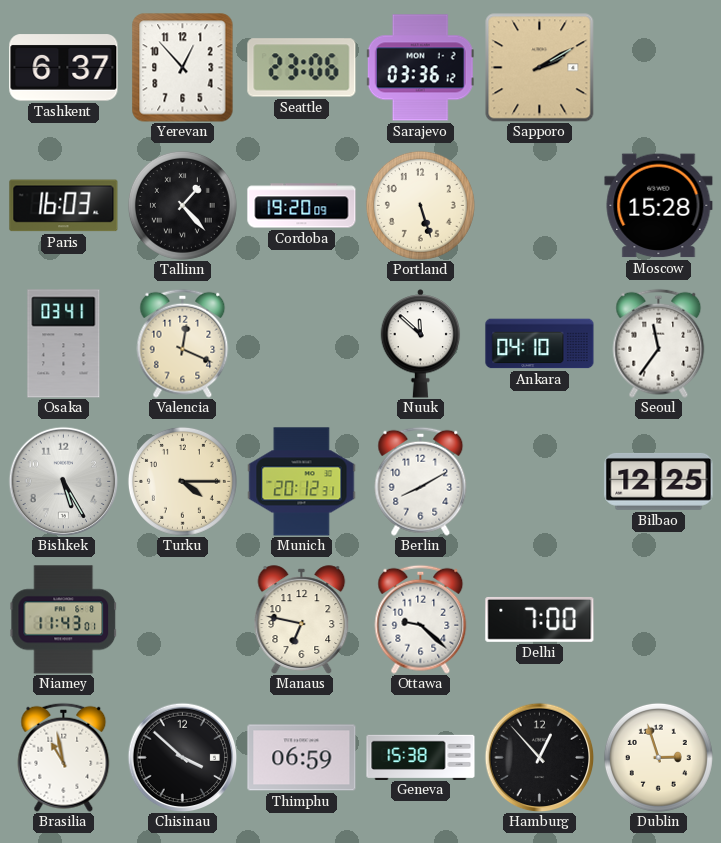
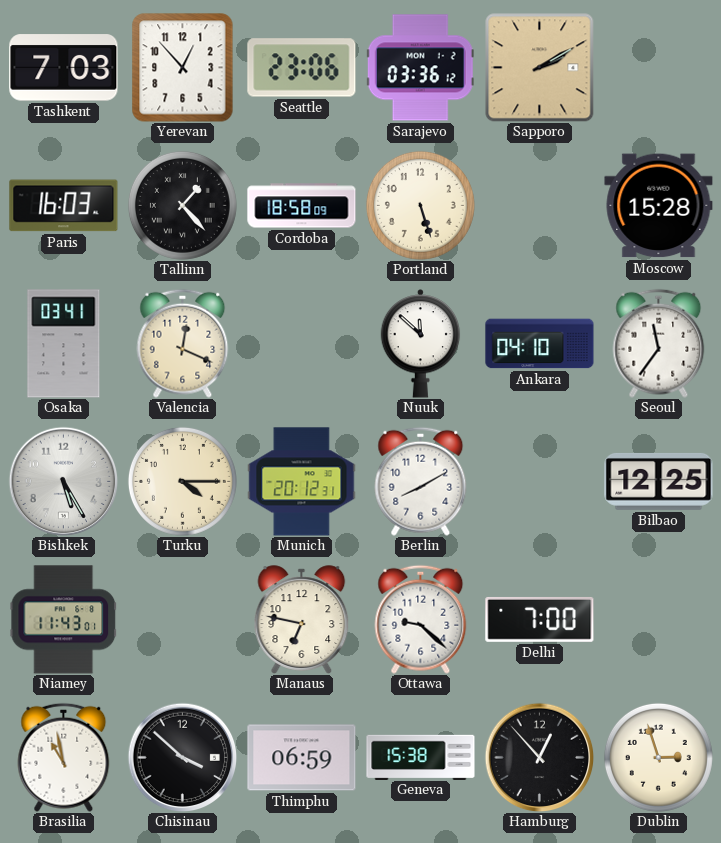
Tashkent: 6:37 -> 7:03
Cordoba: 19:20 -> 18:58
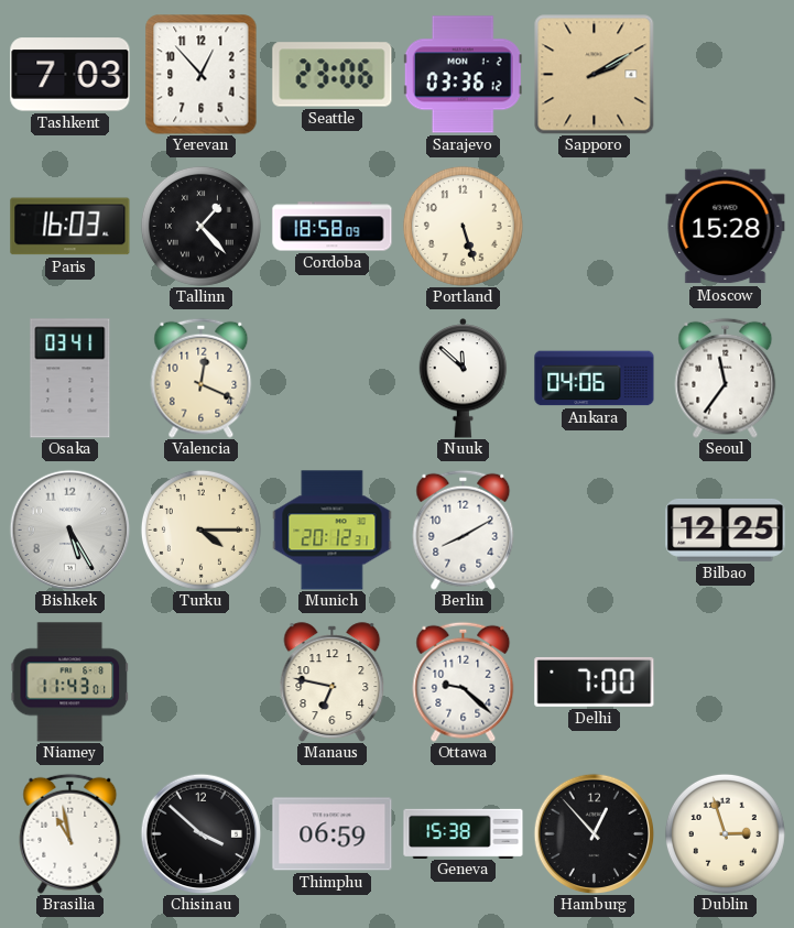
Ankara: 04:10 -> 04:06
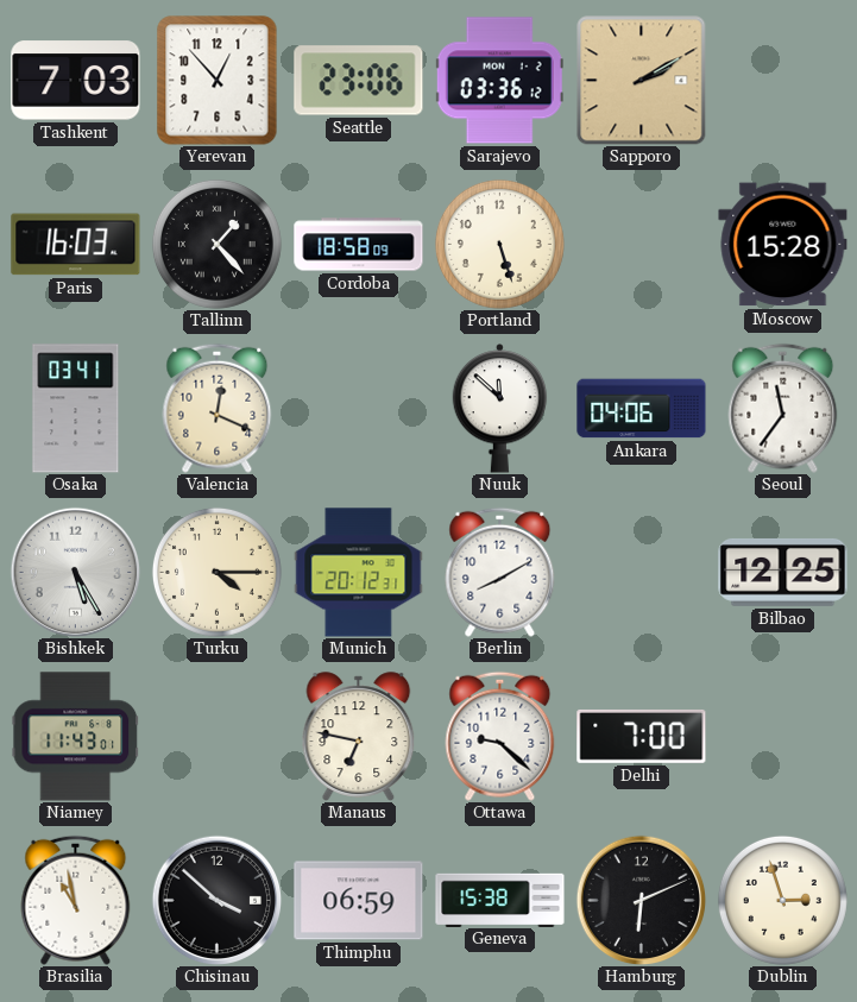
Hamburg: 12:53 -> 6:11
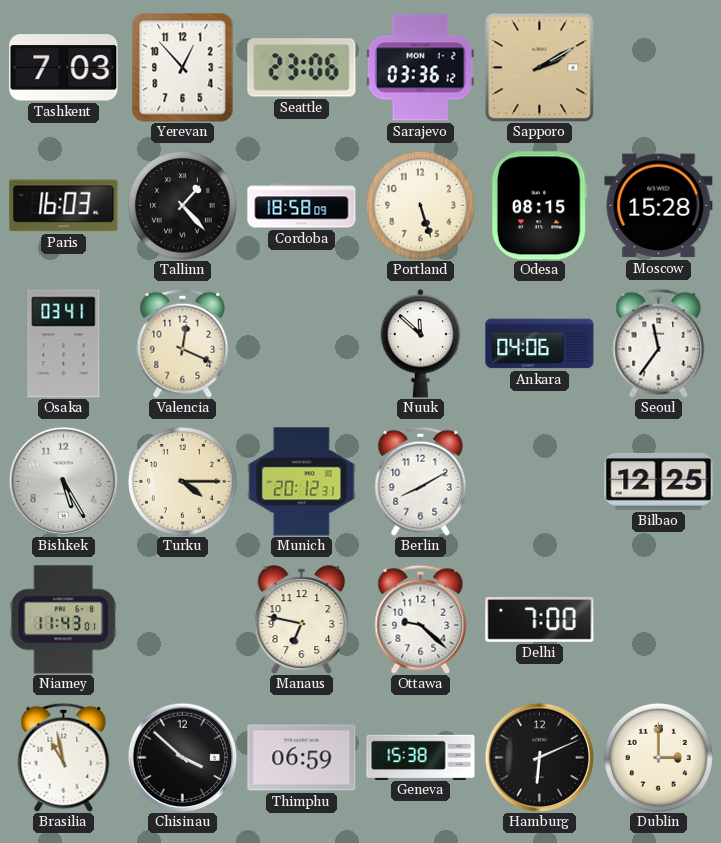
Odesa: none -> 08:15
Dublin: 2:57 -> 3:00
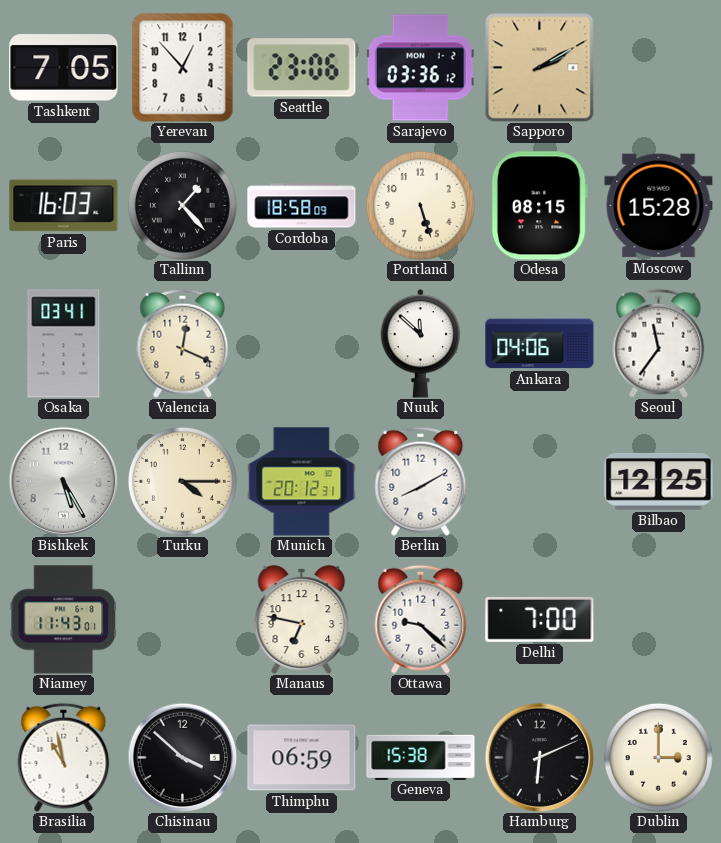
Tashkent: 7:03 -> 7:05
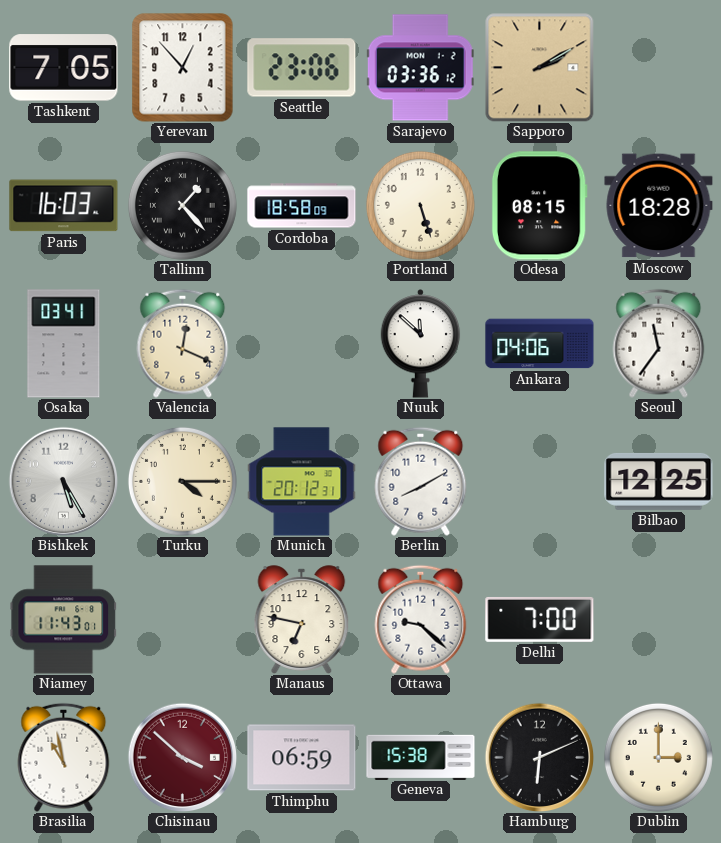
Moscow: 15:28 -> 18:28
Chisinau dial: black -> burgundy
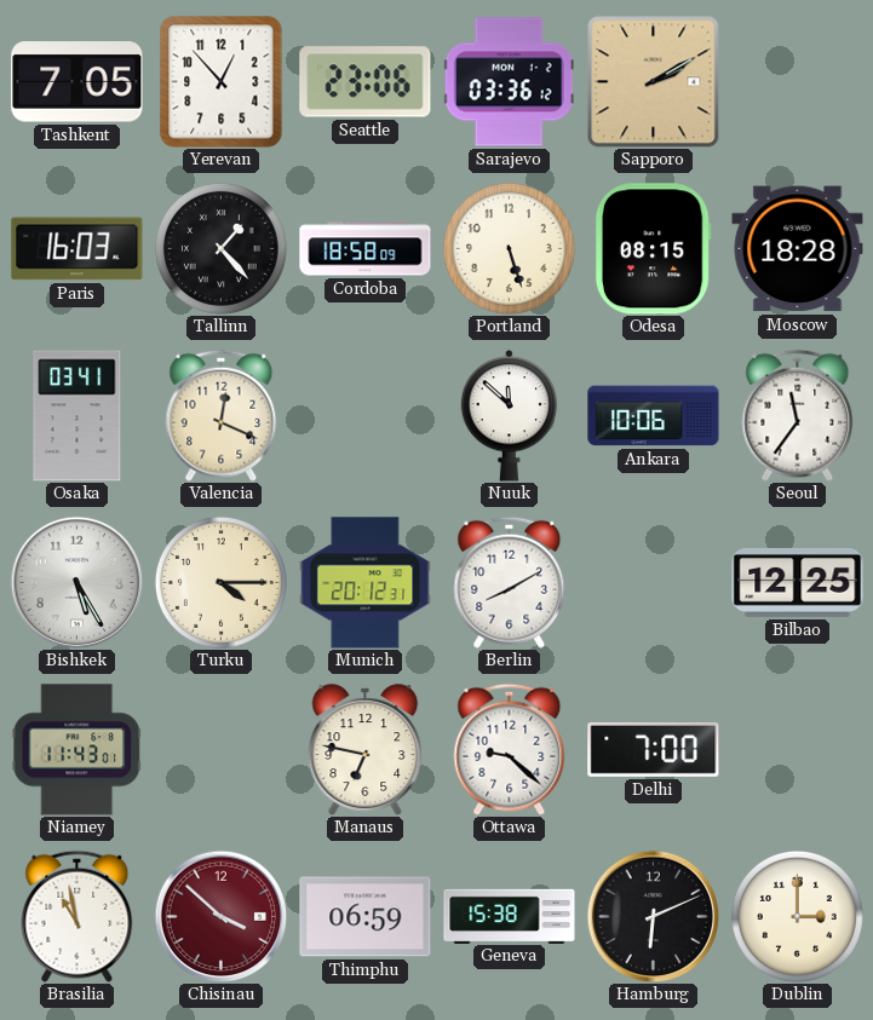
Ankara: 04:06 -> 10:06
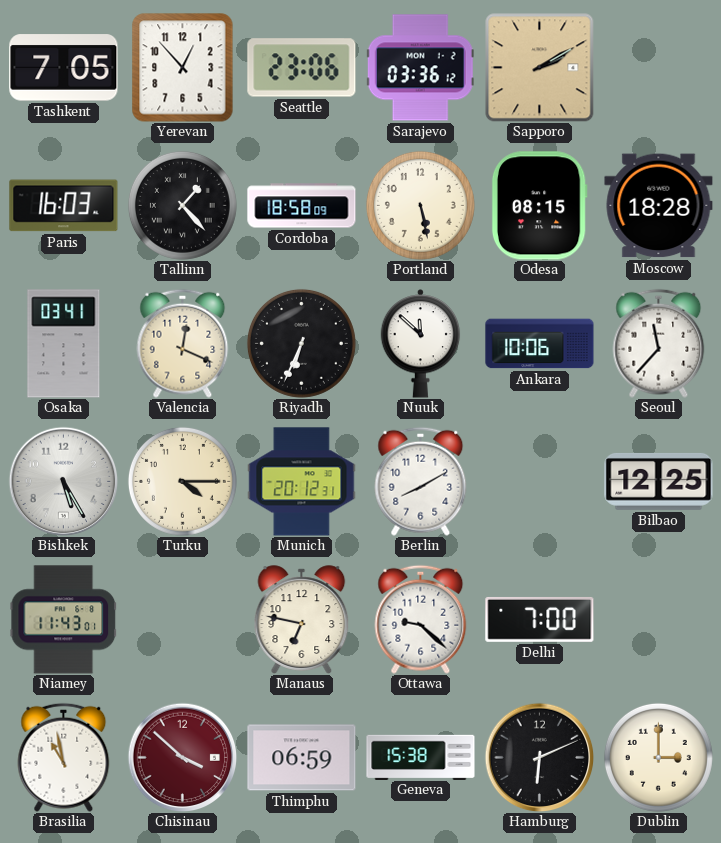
Portland: 5:27 -> 5:28
Riyadh: none -> 6:34
Seoul: 11:36 -> 11:37
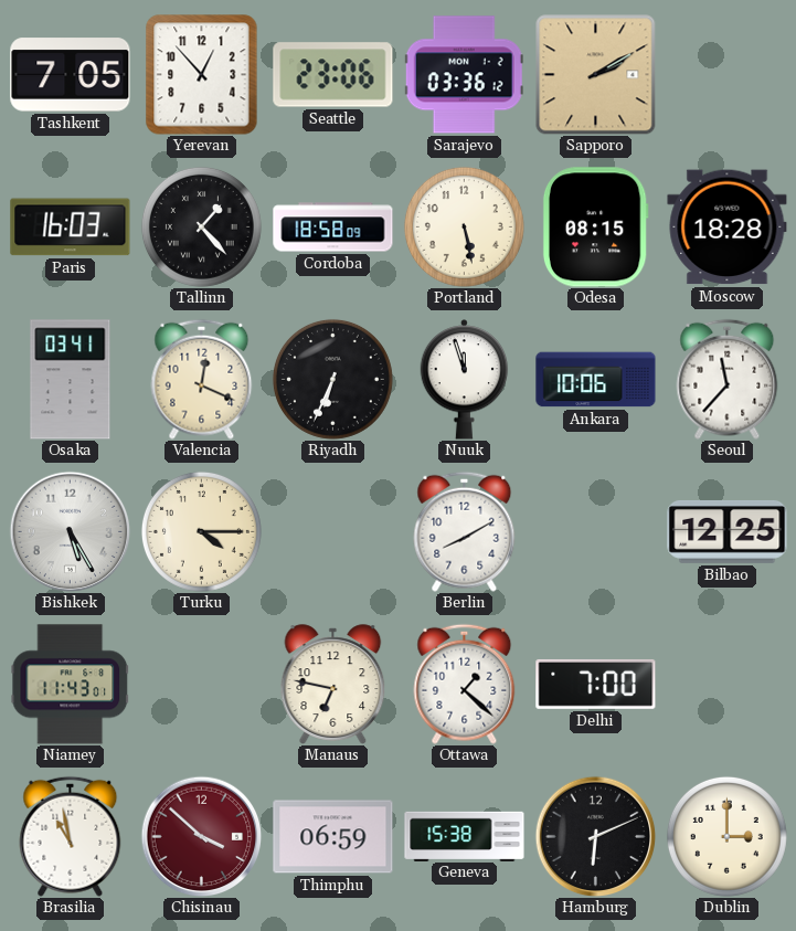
Nuuk: 11:52 -> 11:57
Munich: 20:12 -> none
Ottawa: 9:22 -> 1:22
